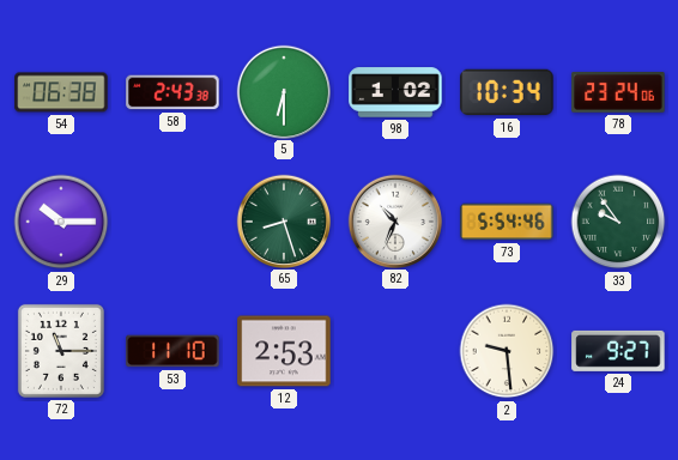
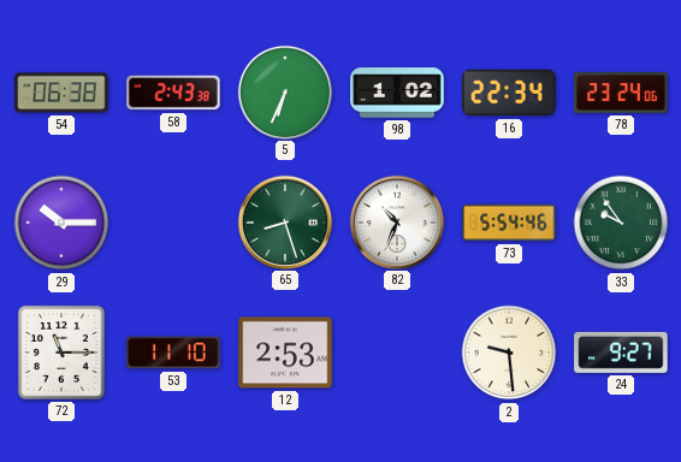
5: 6:30 -> 6:34
16: 10:34 -> 22:34
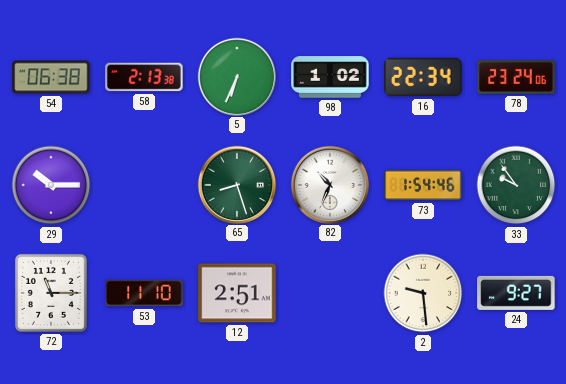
58: 2:43 -> 2:13
73: 5:54 -> 1:54
12: 2:53 -> 2:51
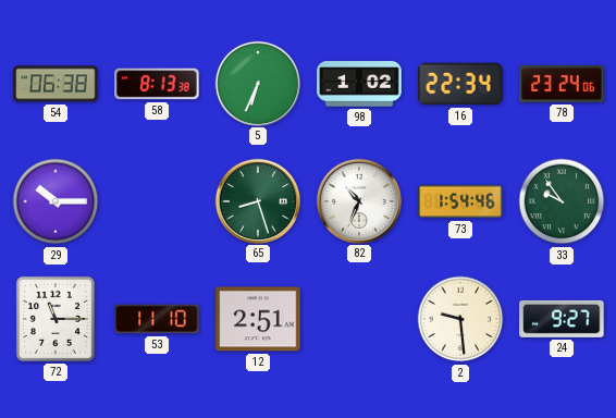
58: 2:13 -> 8:13
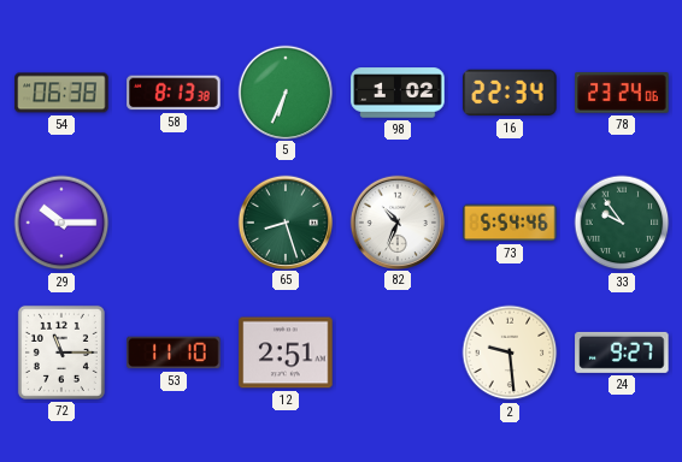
73: 1:54 -> 5:54
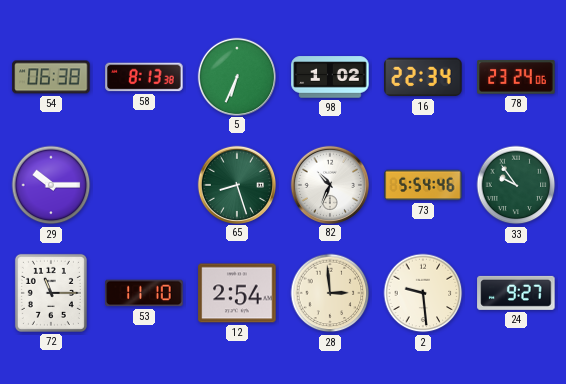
12: 2:51 -> 2:54
28: none -> 2:59
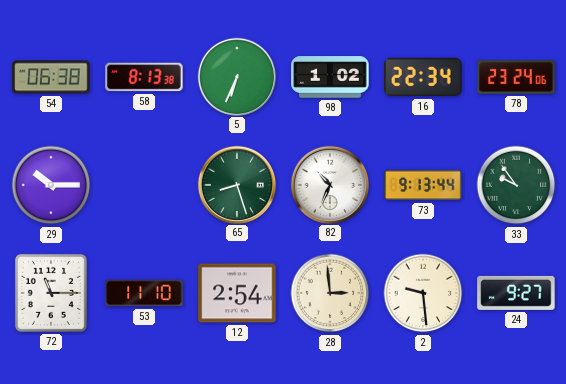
73: 5:54 -> 9:13
